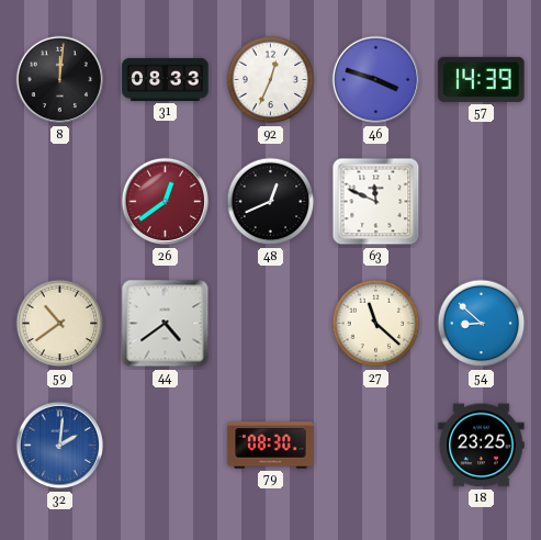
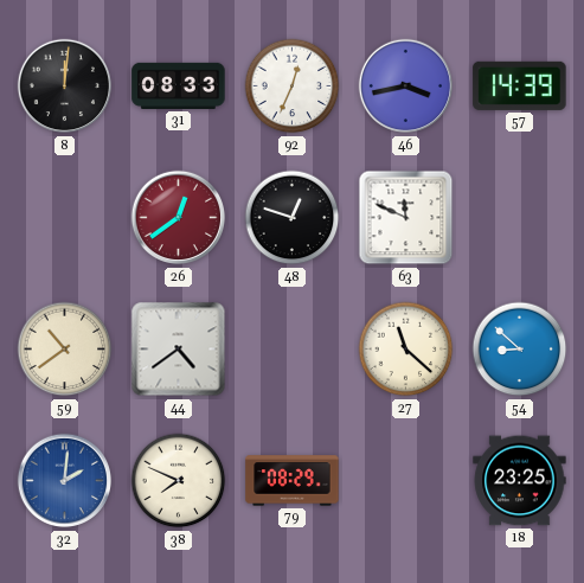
46: 3:48 -> 3:43
48: 12:41 -> 12:48
38: none -> 7:49
79: 08:30 -> 08:29
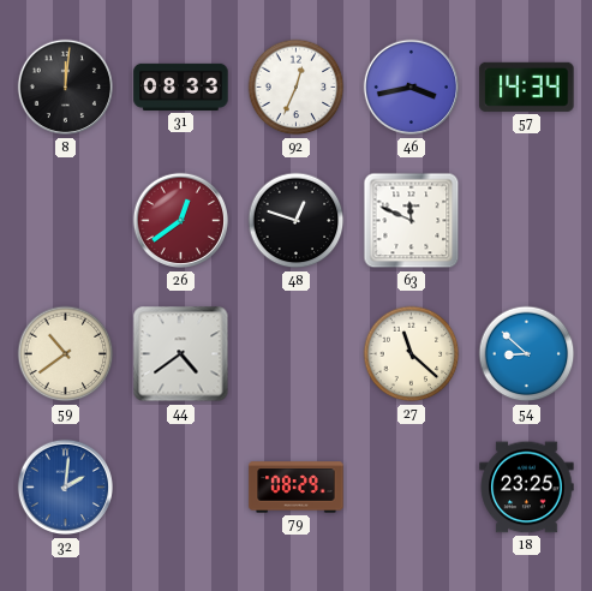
57: 14:39 -> 14:34
38: 7:49 -> none
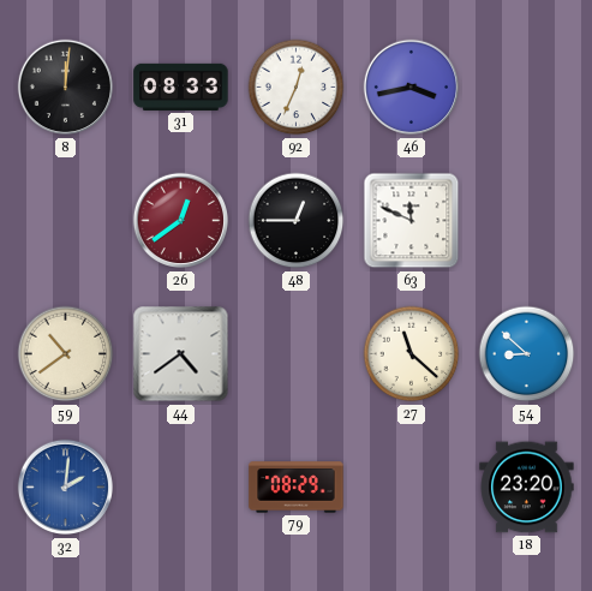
57: 14:34 -> none
48: 12:48 -> 12:45
18: 23:25 -> 23:20
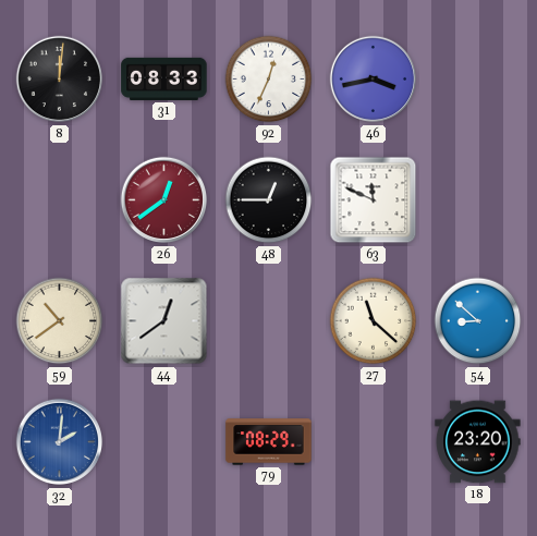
44: 4:39 -> 12:39
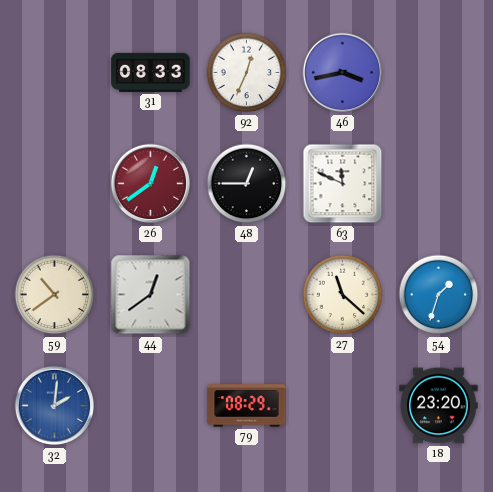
8: 12:01 -> none
54: 8:52 -> 1:33
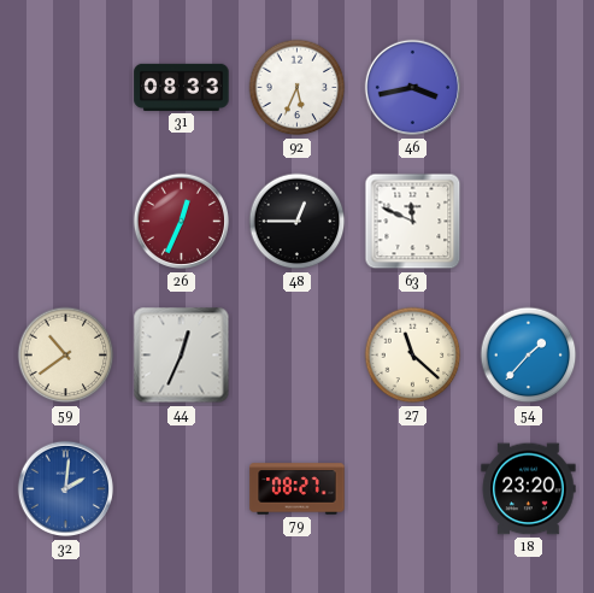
92: 12:34 -> 5:34
26: 12:39 -> 12:34
44: 12:39 -> 12:34
54: 1:33 -> 1:37
79: 08:29 -> 08:27
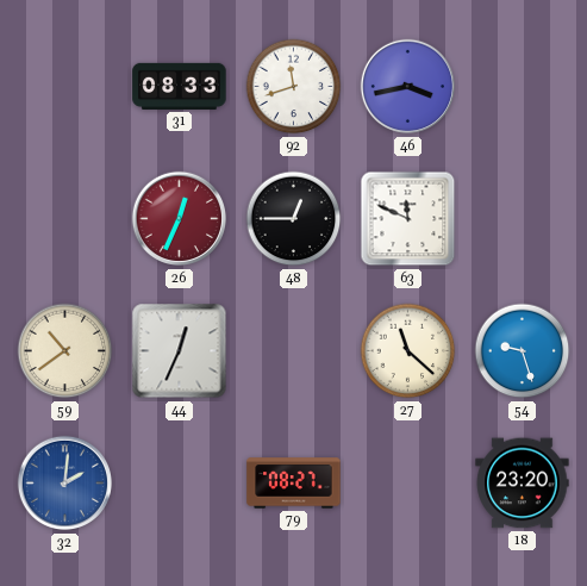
92: 5:34 -> 11:42
54: 1:37 -> 9:27
